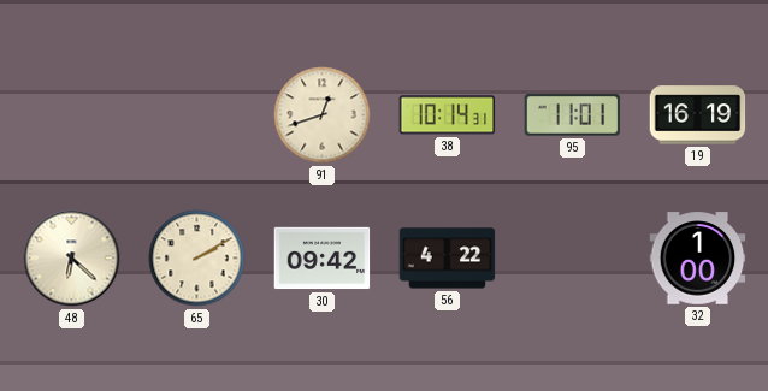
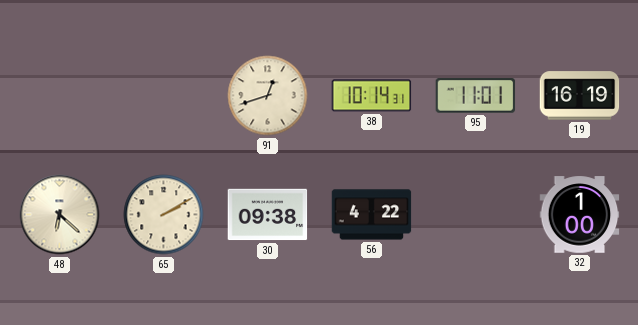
30: 09:42 -> 09:38
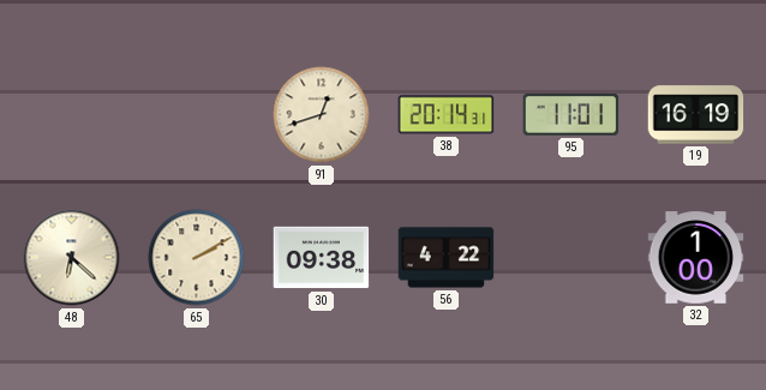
38: 10:14 -> 20:14
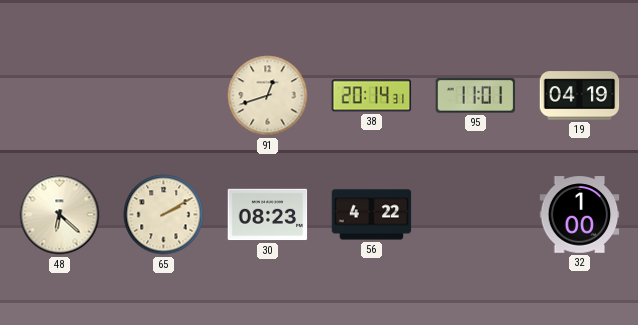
19: 16:19 -> 04:19
30: 09:38 -> 08:23
